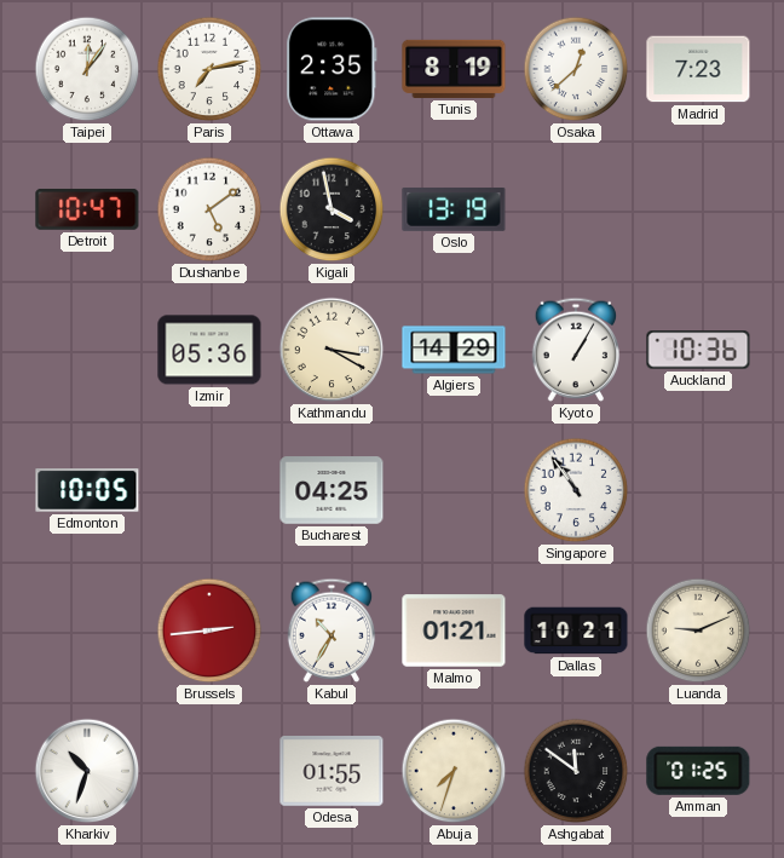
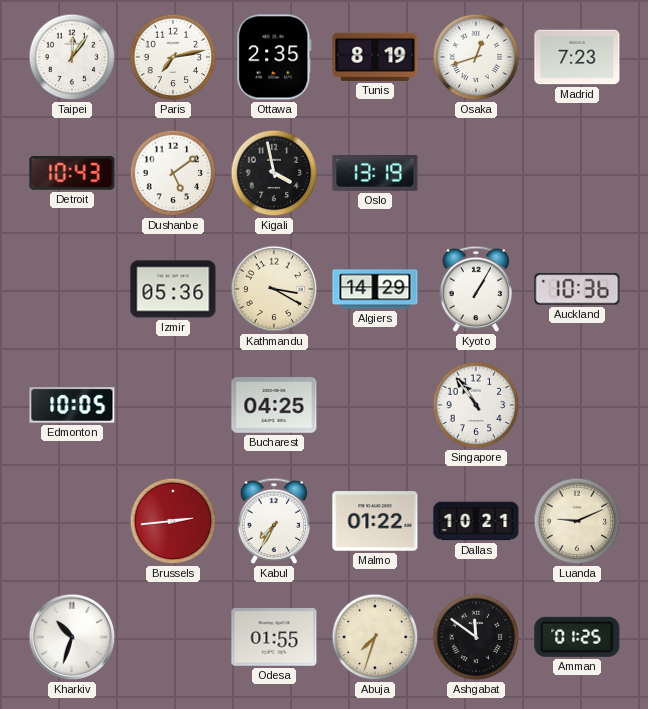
Osaka: 12:38 -> 12:42
Detroit: 10:47 -> 10:43
Kabul: 10:35 -> 7:35
Malmo: 01:21 -> 01:22
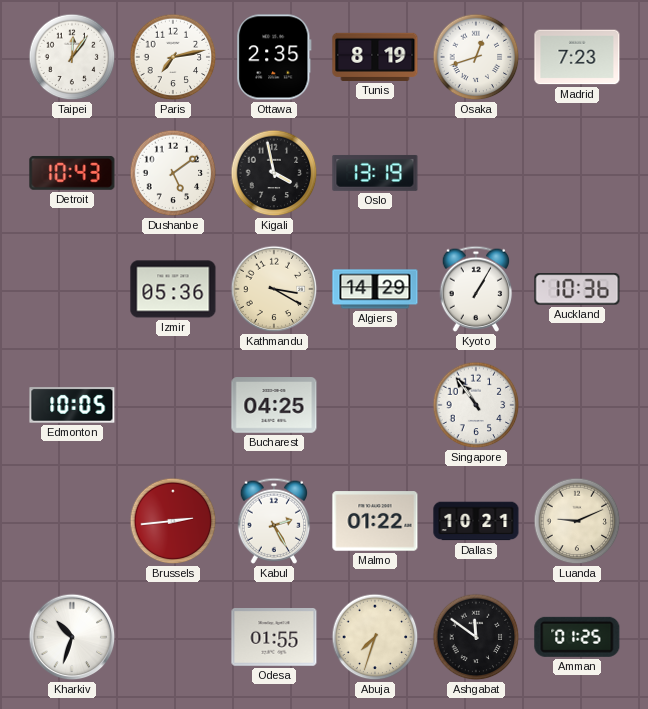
Kabul: 7:35 -> 2:25
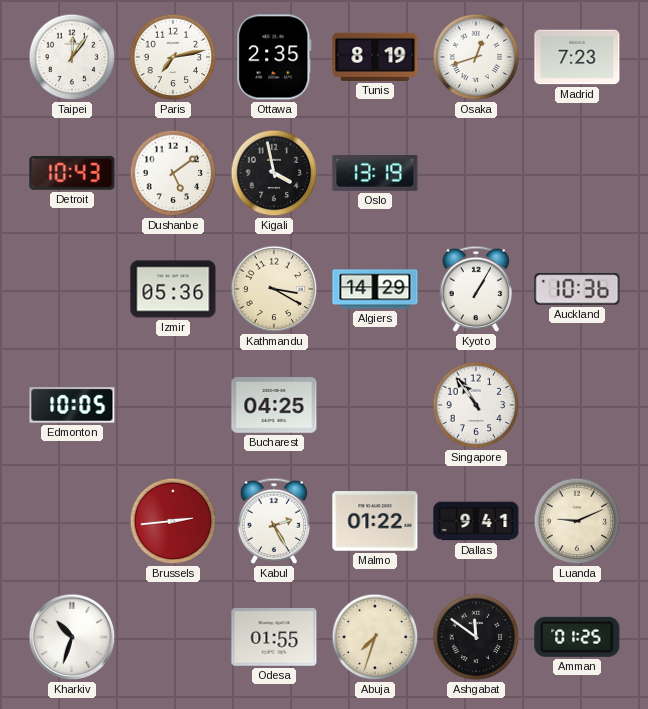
Dallas: 10:21 -> 9:41
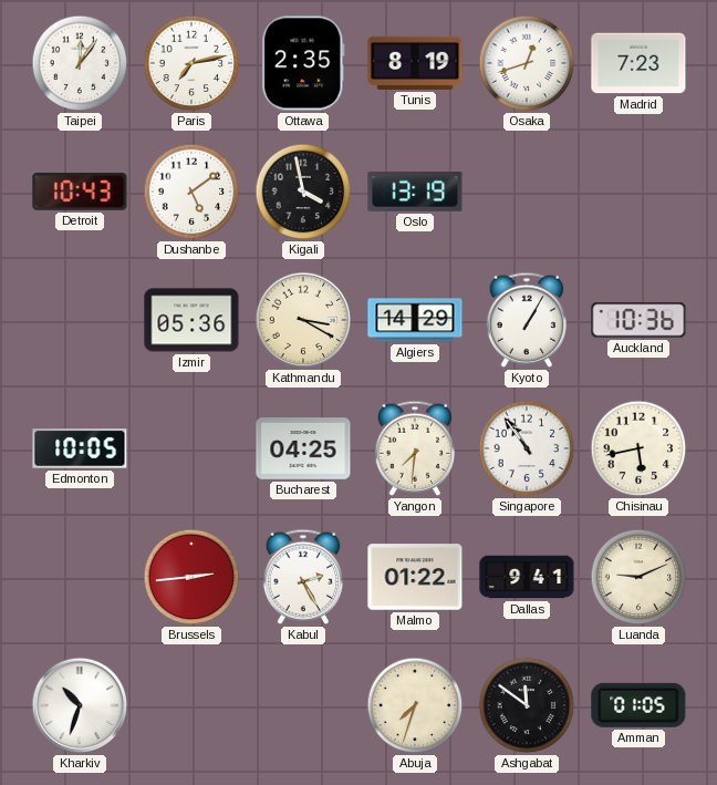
Yangon: none -> 7:31
Chisinau: none -> 5:43
Odesa: 01:55 -> none
Amman: 01:25 -> 01:05
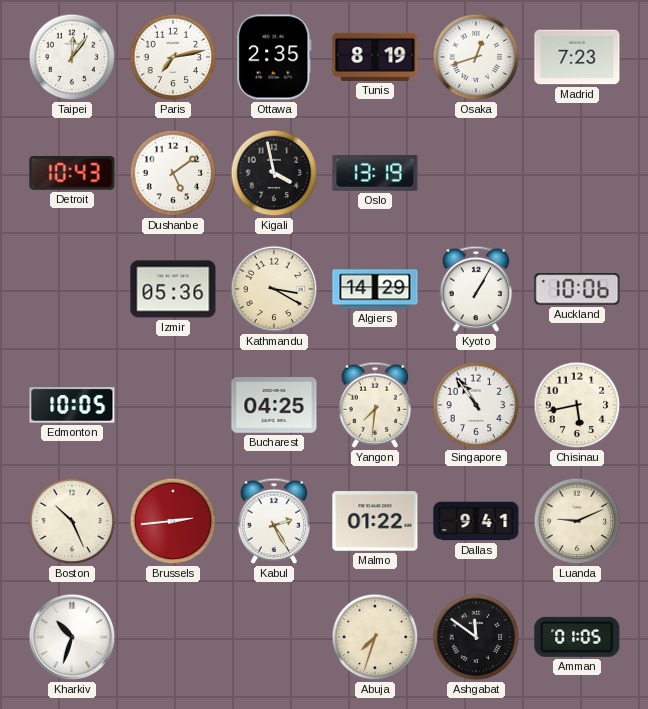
Auckland: 10:36 -> 10:06
Boston: none -> 10:26
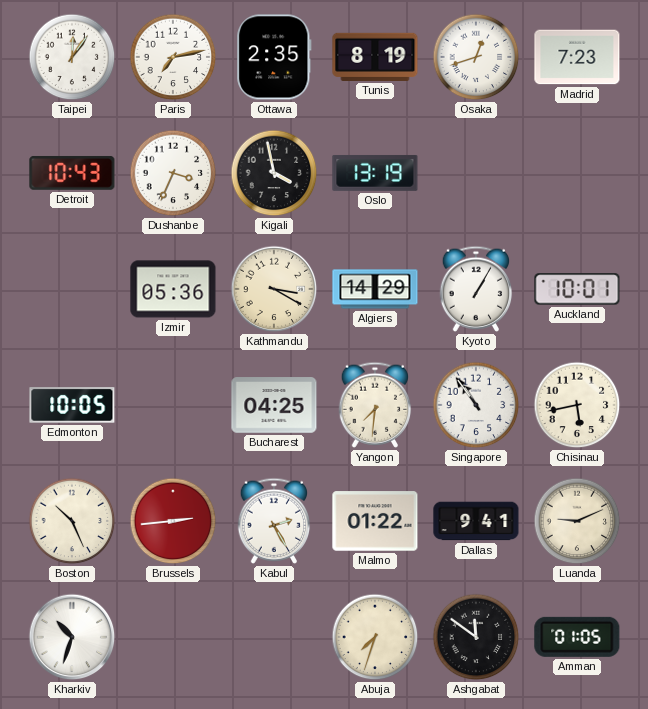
Dushanbe: 5:09 -> 3:34
Auckland: 10:06 -> 10:01
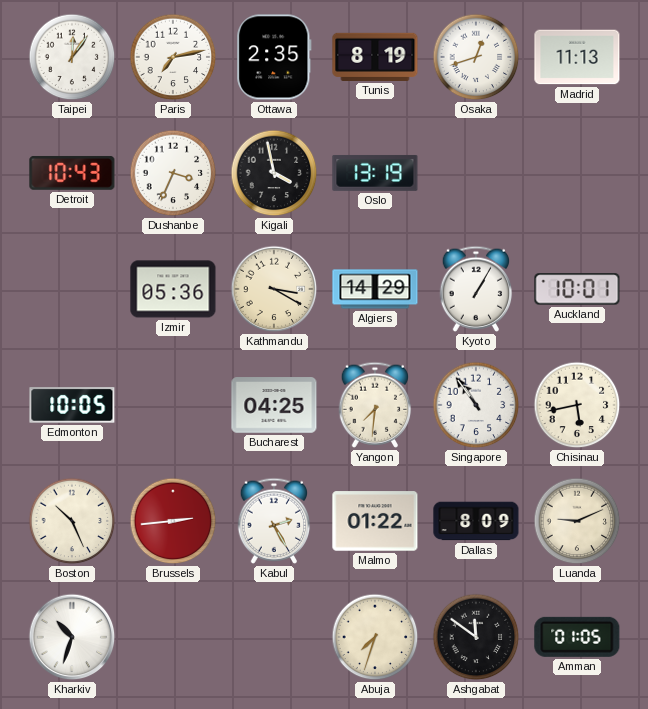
Madrid: 7:23 -> 11:13
Dallas: 9:41 -> 8:09
